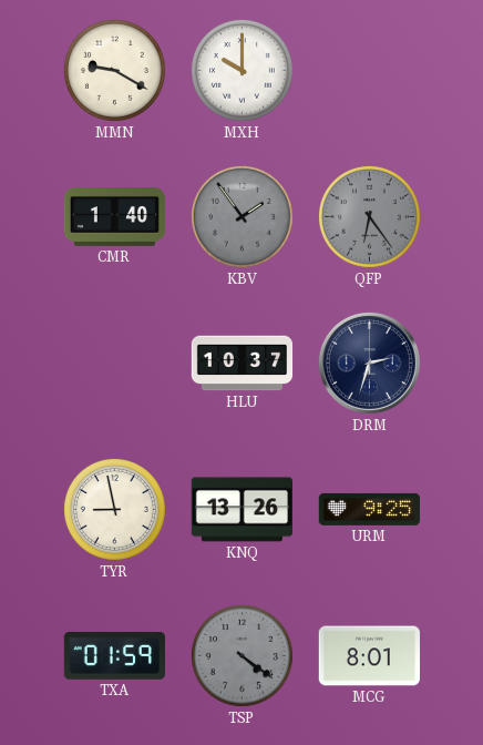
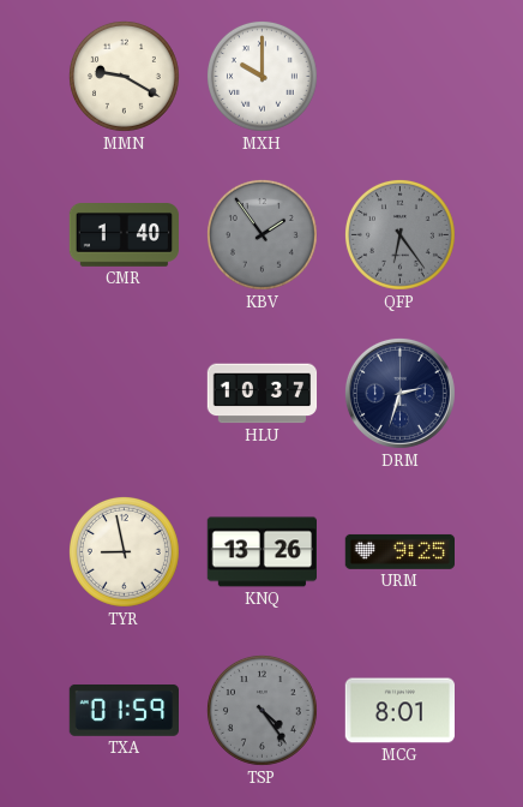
TSP: 4:21 -> 4:24
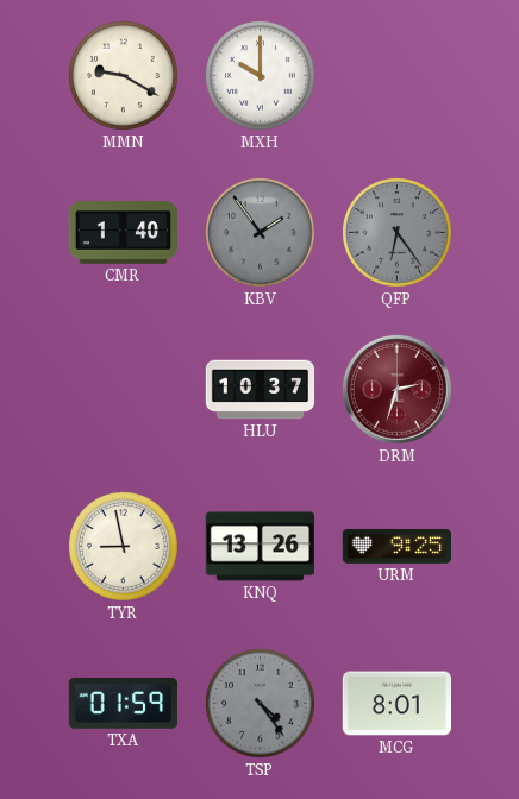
DRM dial: navy -> burgundy
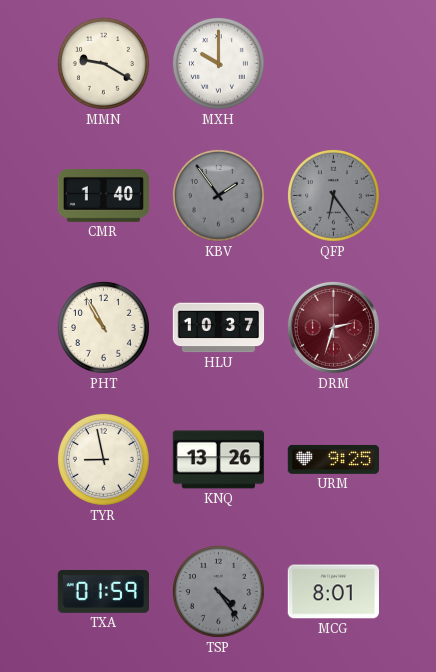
PHT: none -> 10:55
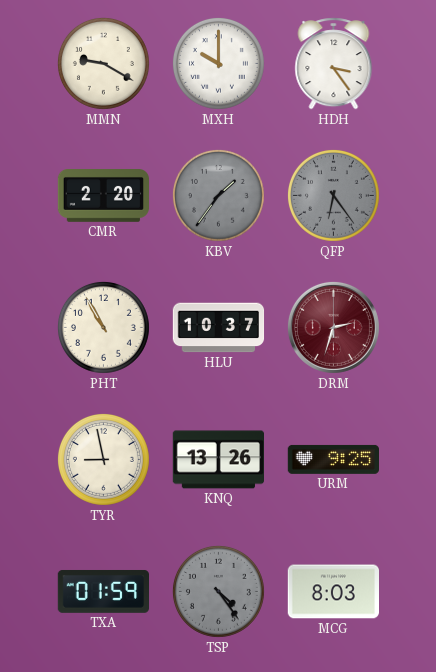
HDH: none -> 3:24
CMR: 1:40 -> 2:20
KBV: 1:54 -> 1:36
MCG: 8:01 -> 8:03
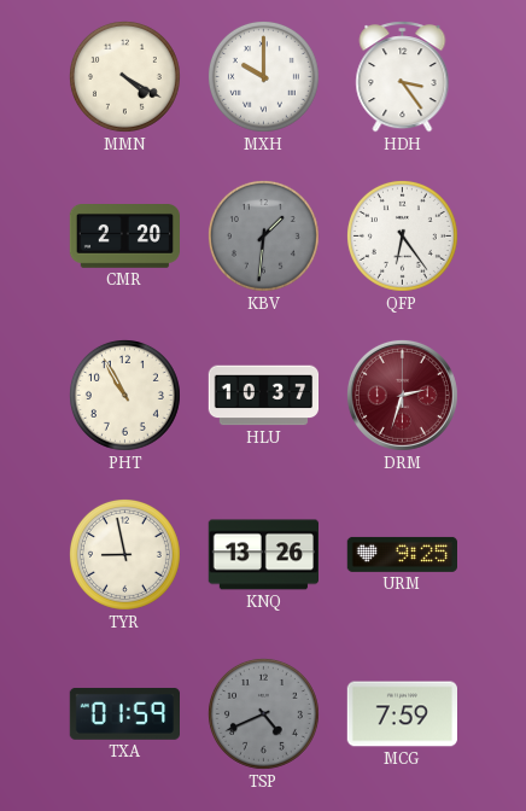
MMN: 9:20 -> 4:20
KBV: 1:36 -> 1:31
QFP dial: grey -> white
TSP: 4:24 -> 4:41
MCG: 8:03 -> 7:59
